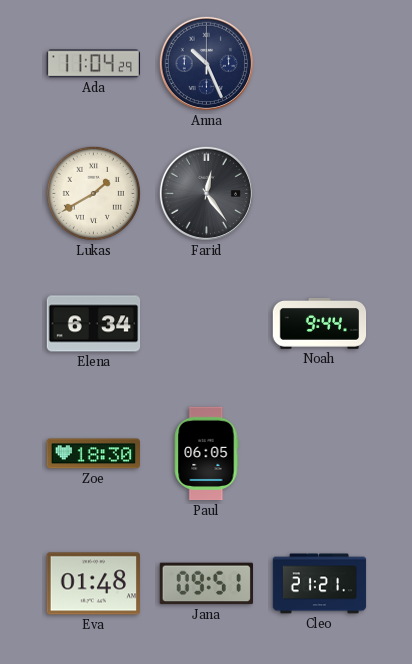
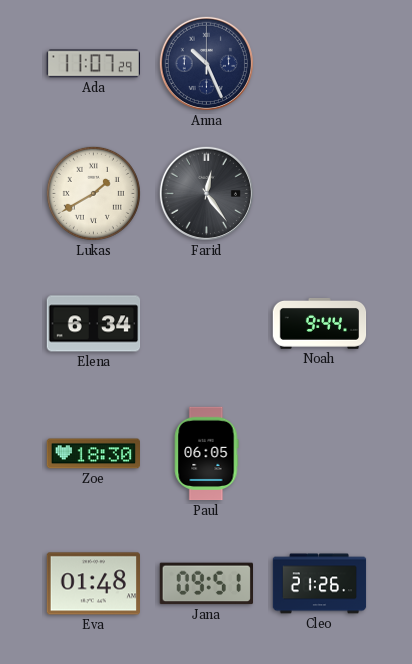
Ada: 11:04 -> 11:07
Cleo: 21:21 -> 21:26
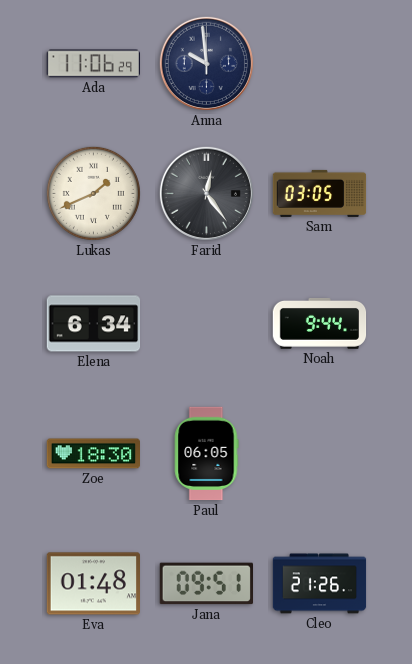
Ada: 11:07 -> 11:06
Anna: 10:26 -> 9:59
Lukas: 1:40 -> 1:41
Sam: none -> 03:05
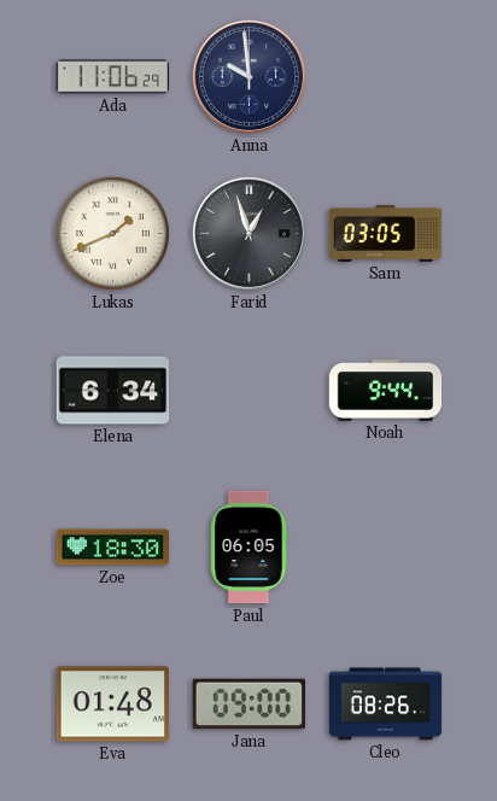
Farid: 12:24 -> 12:57
Jana: 09:51 -> 09:00
Cleo: 21:26 -> 08:26
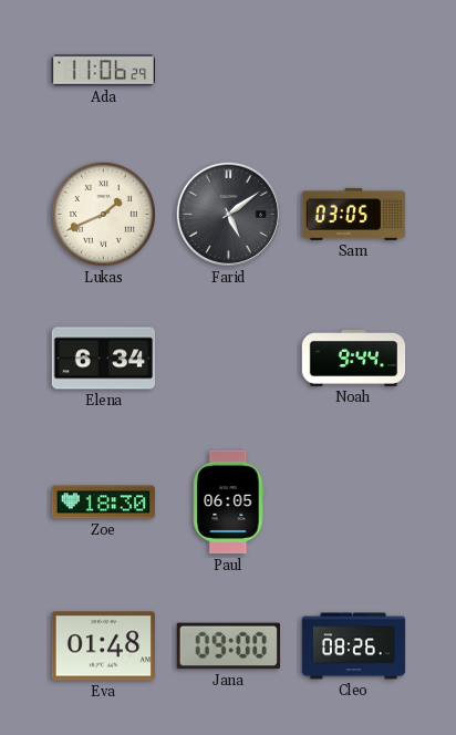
Anna: 9:59 -> none
Farid: 12:57 -> 5:09
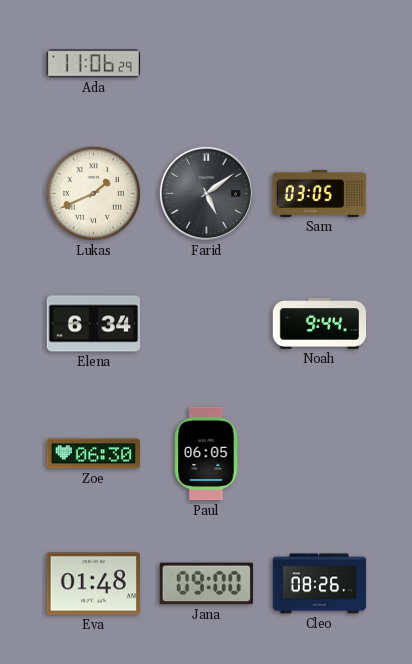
Zoe: 18:30 -> 06:30
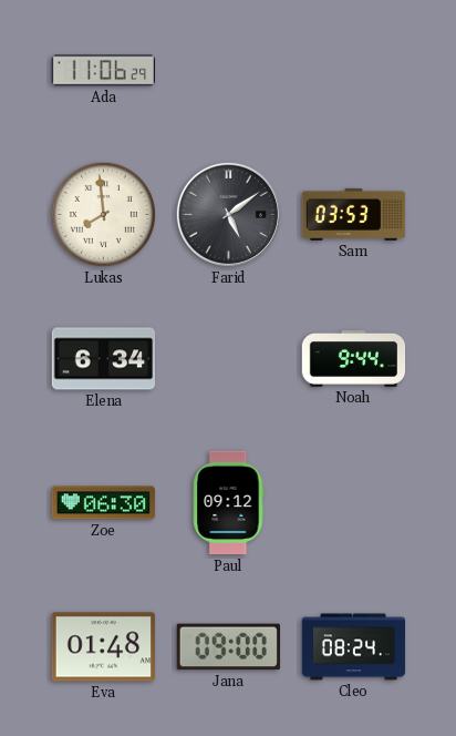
Lukas: 1:41 -> 7:59
Sam: 03:05 -> 03:53
Paul: 06:05 -> 09:12
Cleo: 08:26 -> 08:24
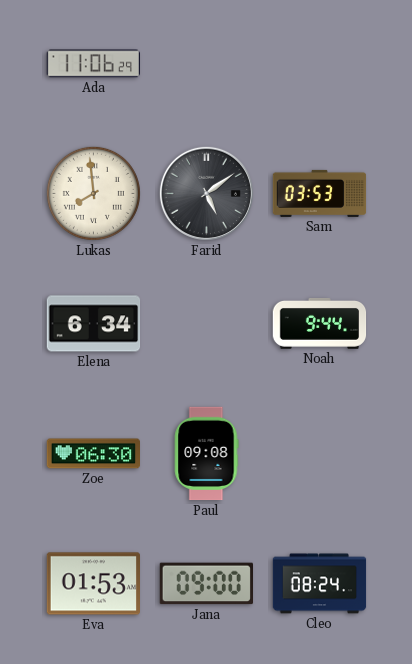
Paul: 09:12 -> 09:08
Eva: 01:48 -> 01:53
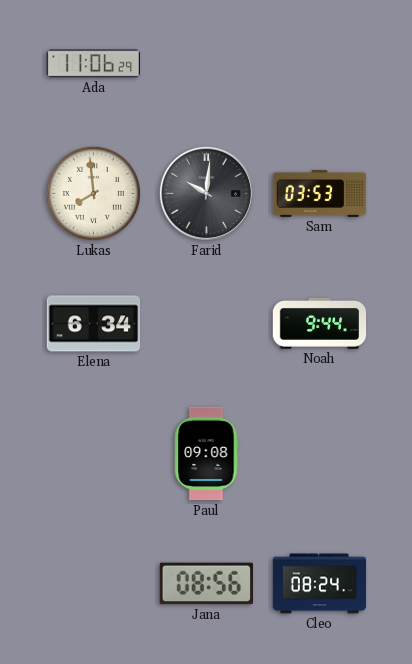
Farid: 5:09 -> 10:01
Zoe: 06:30 -> none
Eva: 01:53 -> none
Jana: 09:00 -> 08:56
